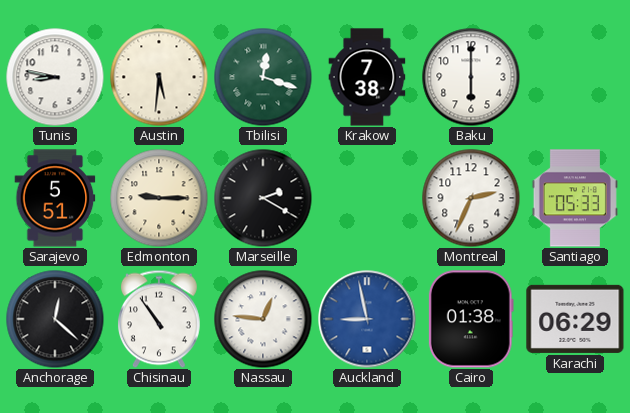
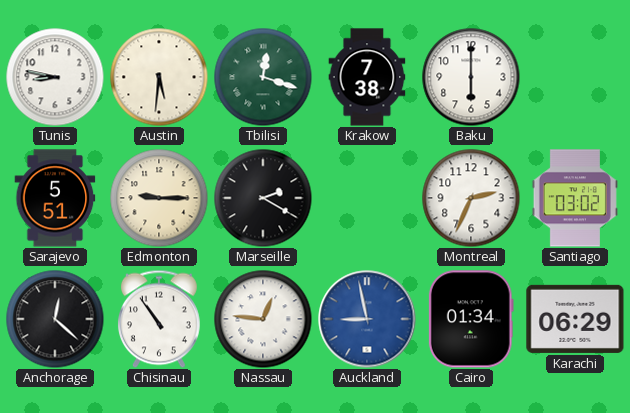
Santiago: 05:33 -> 03:02
Cairo: 01:38 -> 01:34
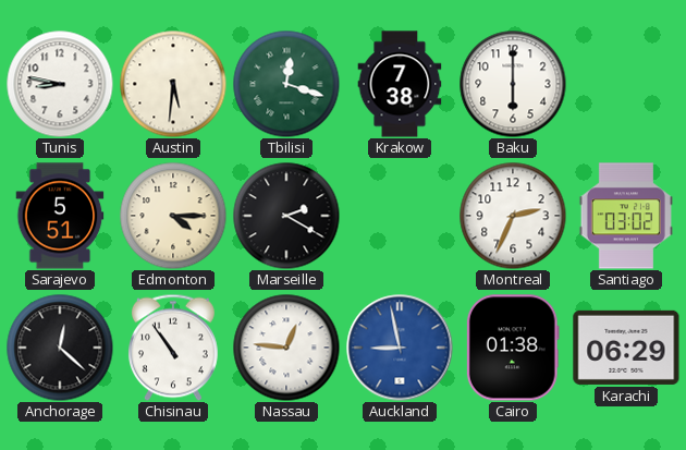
Edmonton: 9:15 -> 4:15
Cairo: 01:34 -> 01:38
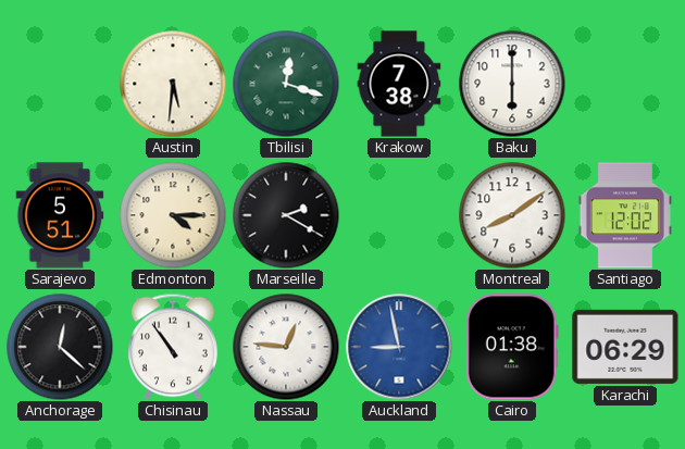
Tunis: 8:47 -> none
Montreal: 2:34 -> 8:09
Santiago: 03:02 -> 12:02
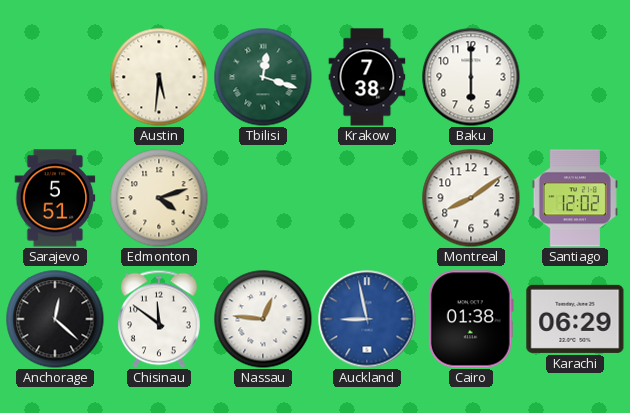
Edmonton: 4:15 -> 4:12
Marseille: 2:20 -> none
Chisinau: 10:54 -> 11:51
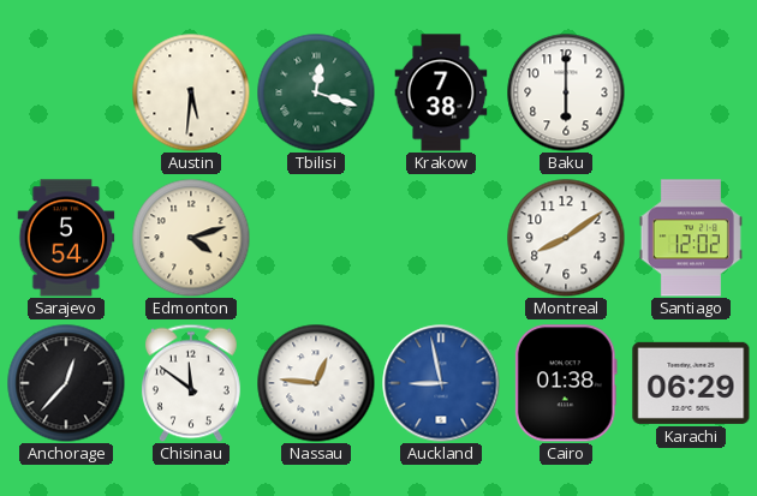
Sarajevo: 5:51 -> 5:54
Anchorage: 12:22 -> 12:37
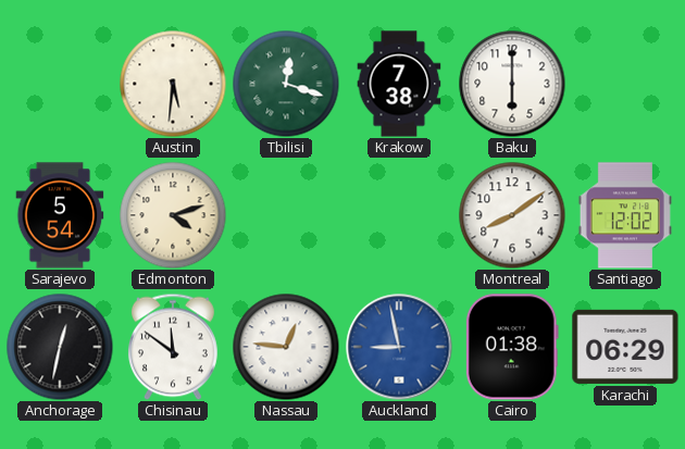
Anchorage: 12:37 -> 12:32
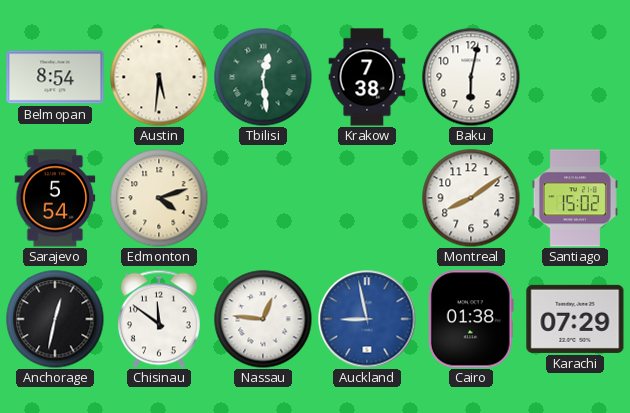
Belmopan: none -> 8:54
Tbilisi: 12:18 -> 12:29
Baku: 6:00 -> 6:02
Santiago: 12:02 -> 15:02
Karachi: 06:29 -> 07:29
